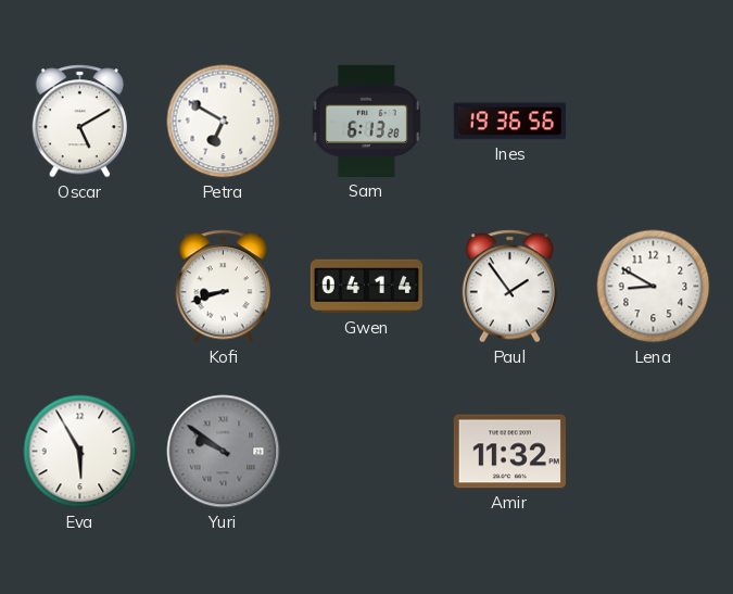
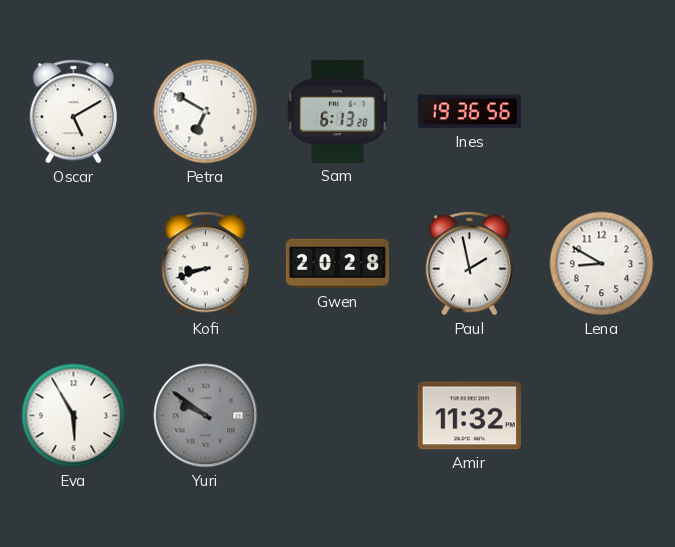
Gwen: 04:14 -> 20:28
Paul: 1:54 -> 1:58
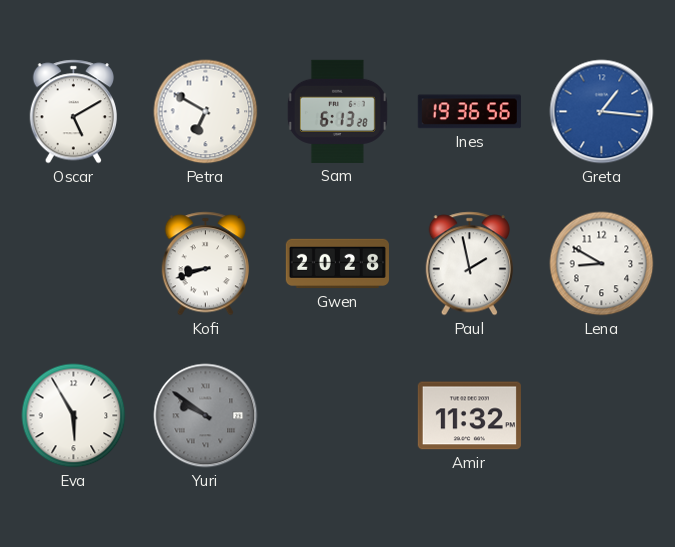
Greta: none -> 1:16
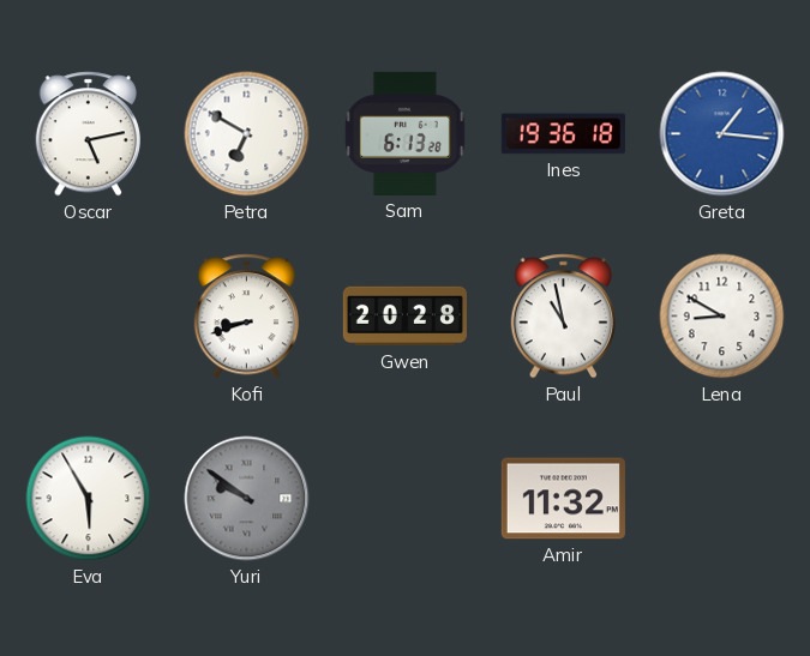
Oscar: 5:10 -> 5:13
Ines: 19:36:56 -> 19:36:18
Paul: 1:58 -> 10:58
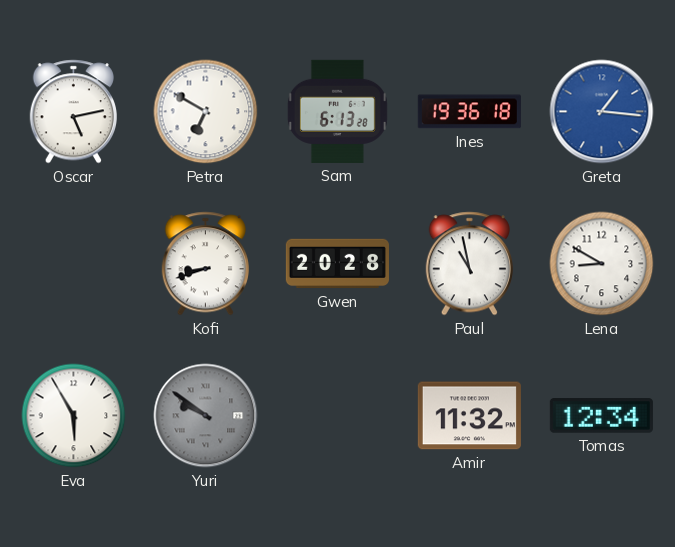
Tomas: none -> 12:34
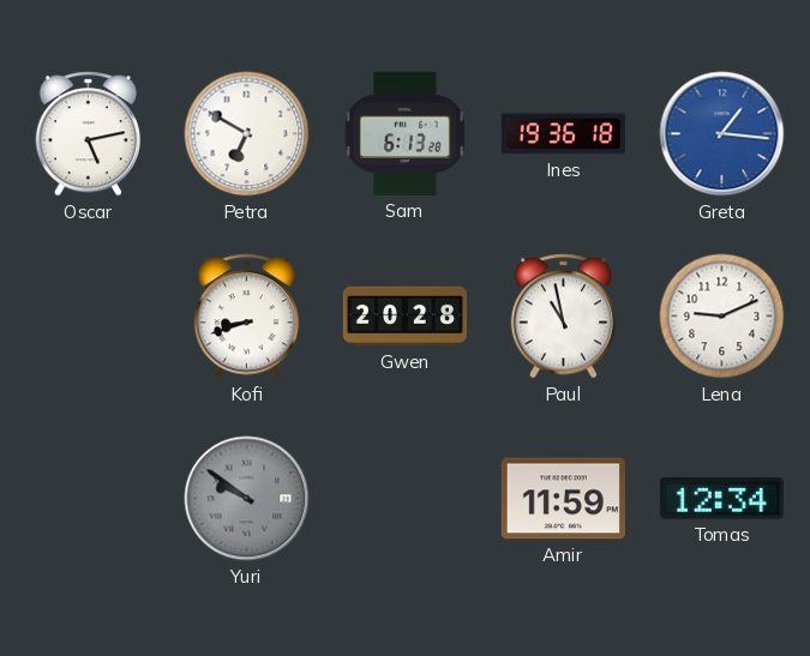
Lena: 8:50 -> 9:11
Eva: 5:55 -> none
Amir: 11:32 -> 11:59
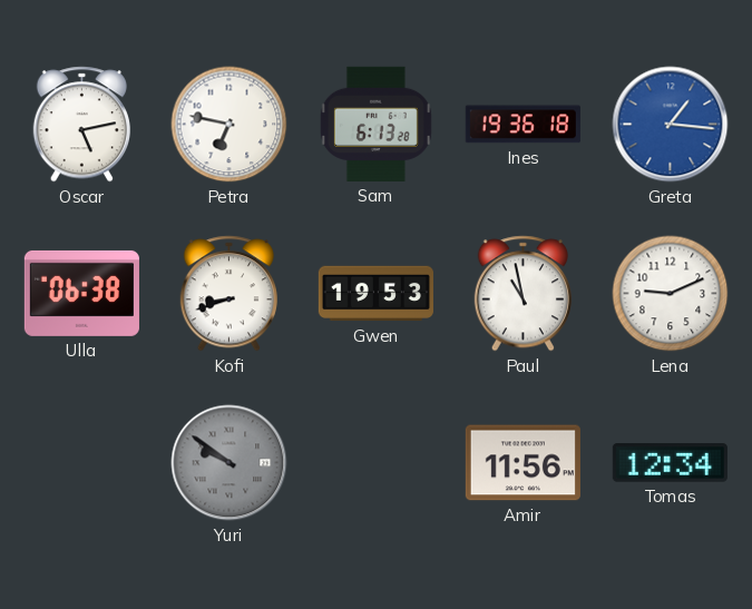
Petra: 6:50 -> 6:47
Ulla: none -> 06:38
Gwen: 20:28 -> 19:53
Amir: 11:59 -> 11:56
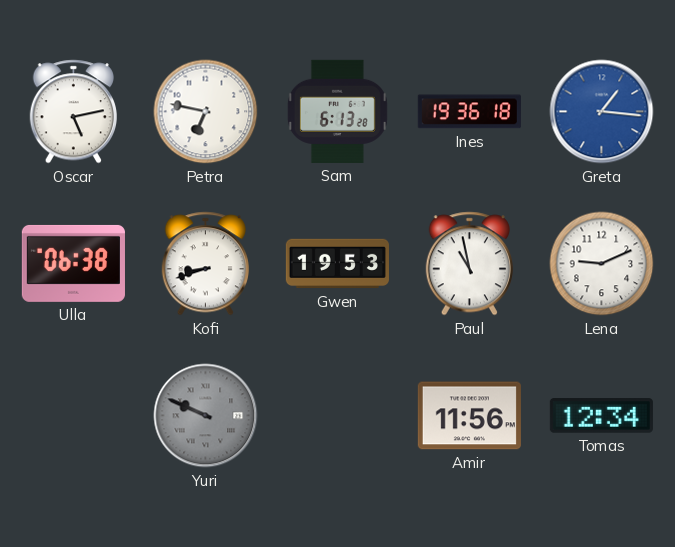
Yuri: 9:51 -> 9:49
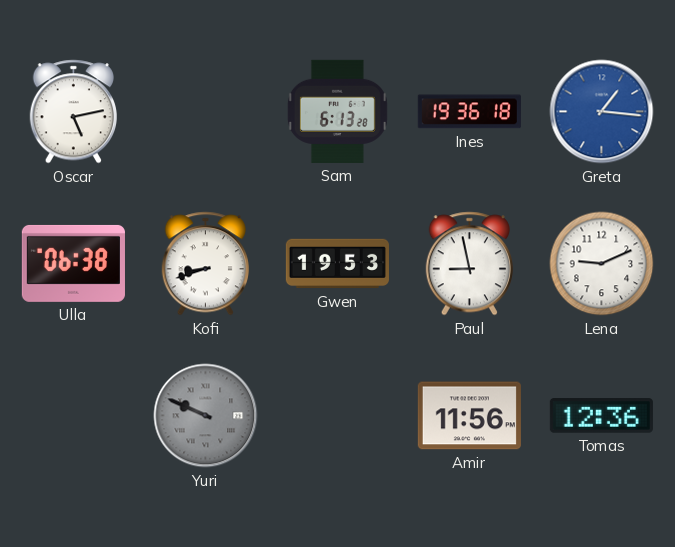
Petra: 6:47 -> none
Paul: 10:58 -> 8:58
Tomas: 12:34 -> 12:36
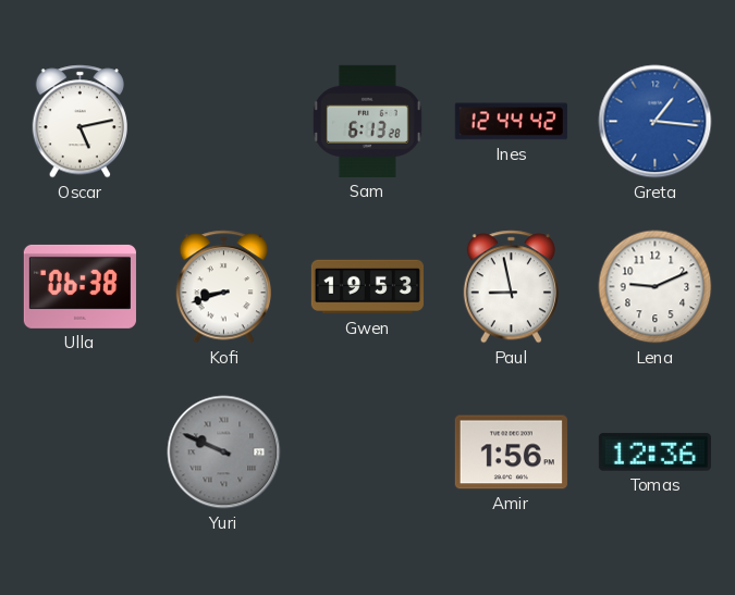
Ines: 19:36 -> 12:44
Amir: 11:56 -> 1:56
